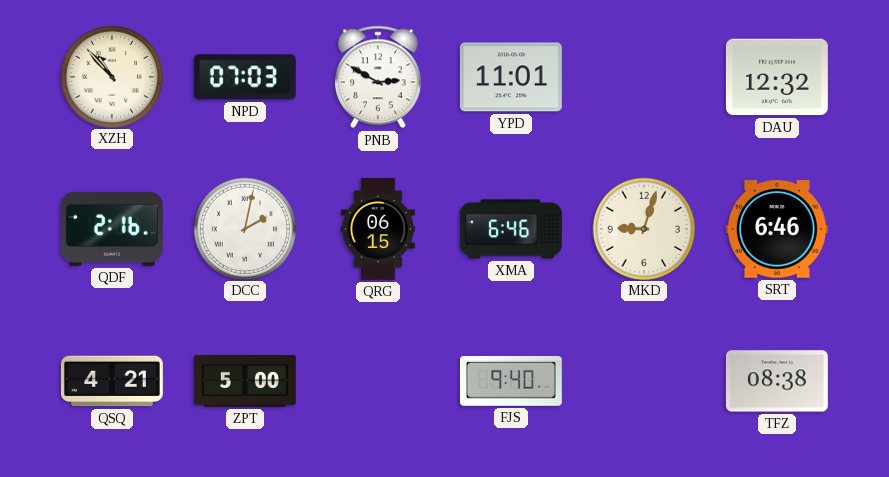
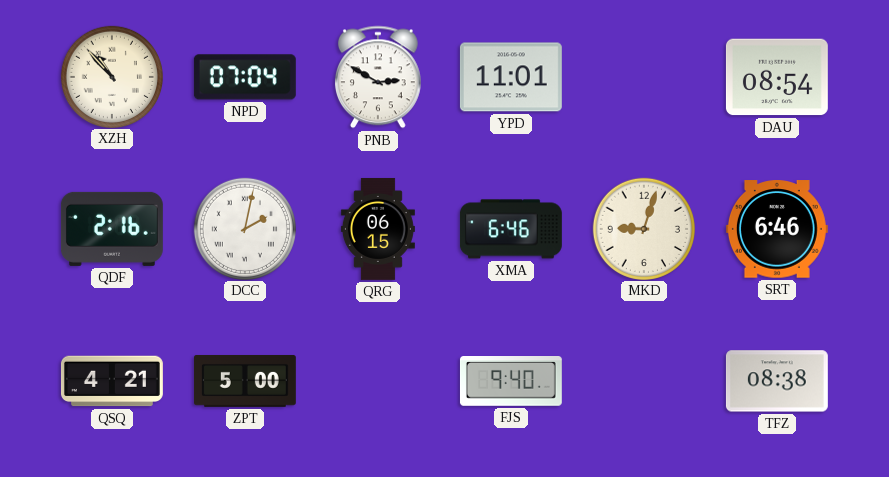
NPD: 07:03 -> 07:04
DAU: 12:32 -> 08:54
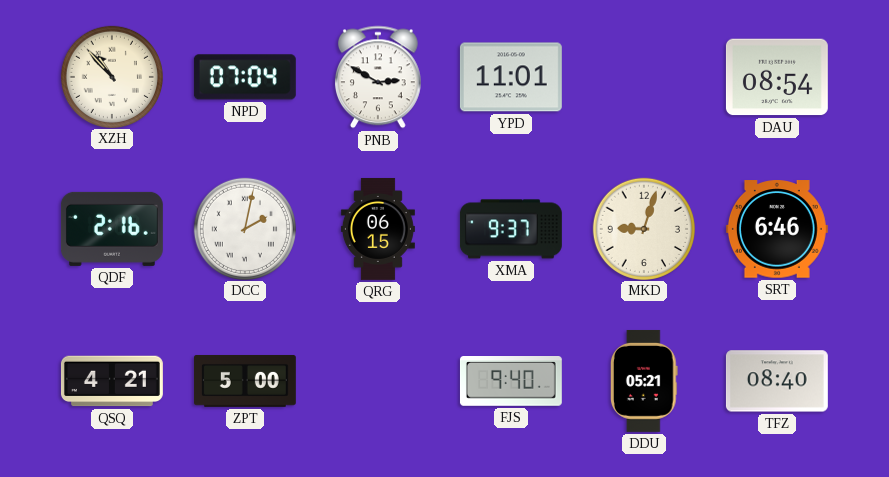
XMA: 6:46 -> 9:37
DDU: none -> 05:21
TFZ: 08:38 -> 08:40
